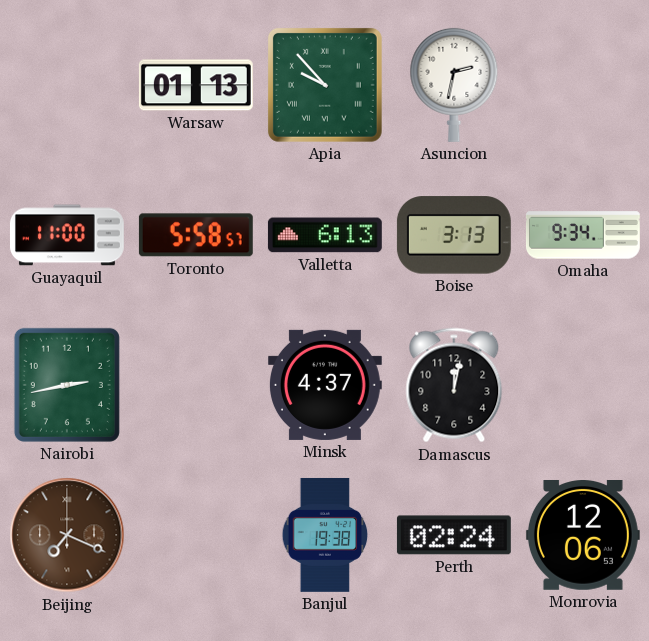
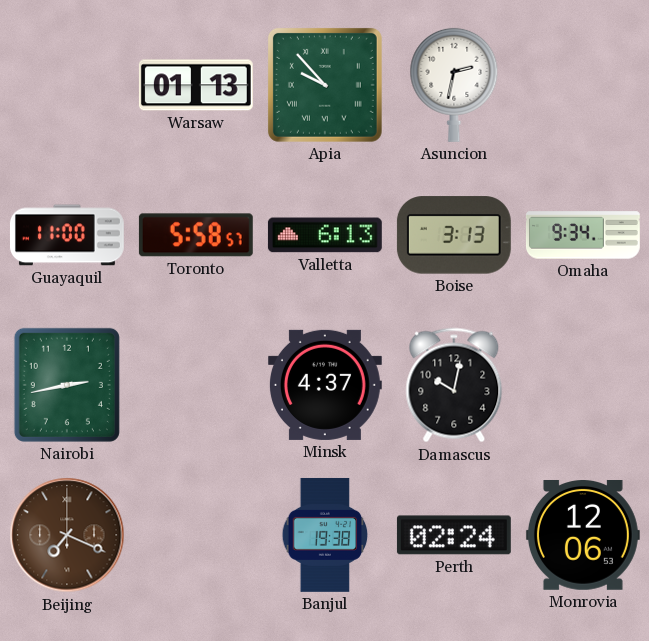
Damascus: 12:02 -> 10:02
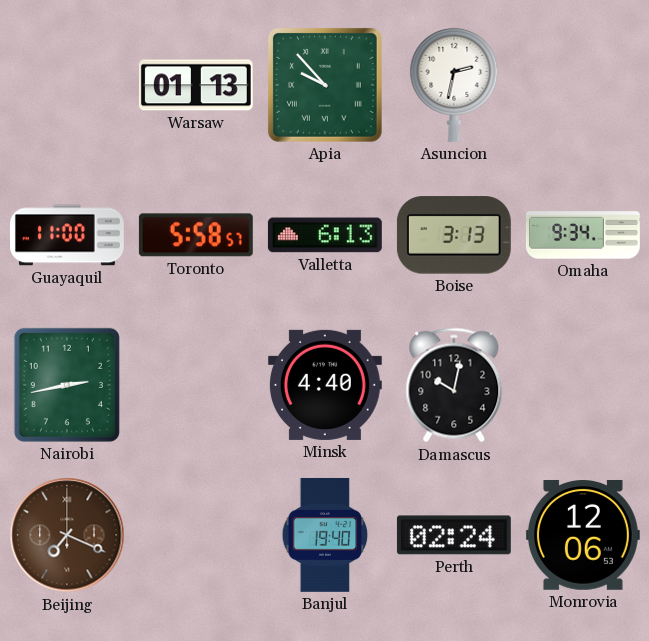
Minsk: 4:37 -> 4:40
Banjul: 19:38 -> 19:40
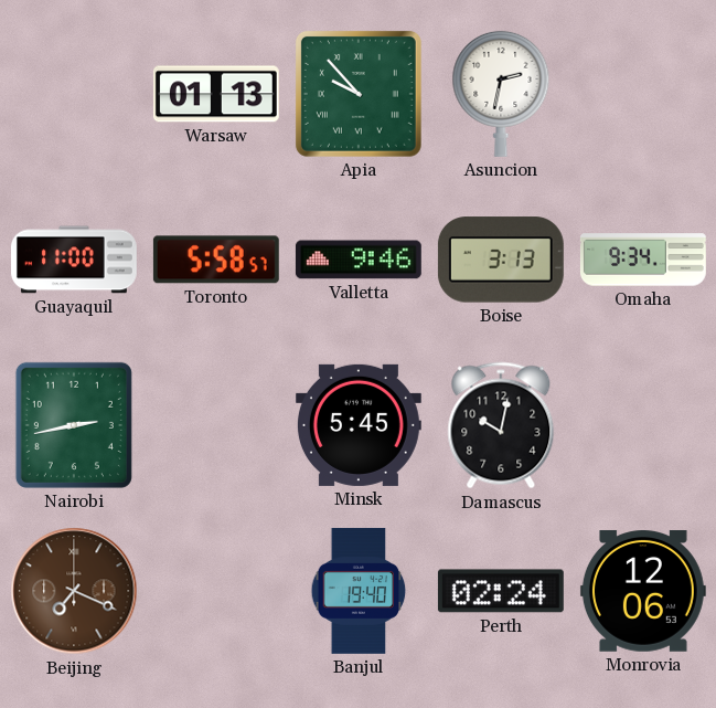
Valletta: 6:13 -> 9:46
Minsk: 4:40 -> 5:45
